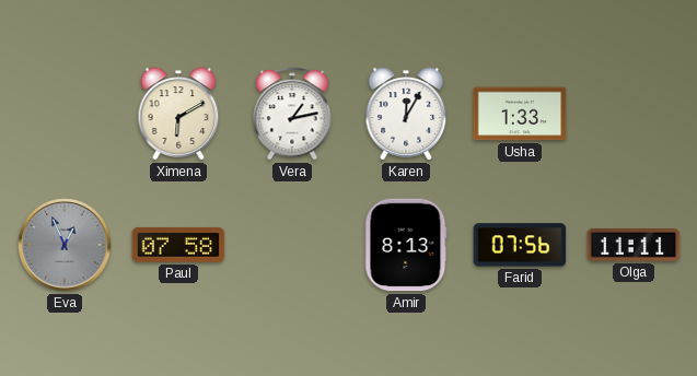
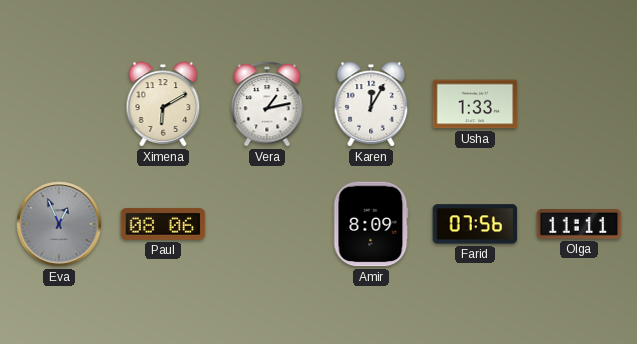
Paul: 07:58 -> 08:06
Amir: 8:13 -> 8:09
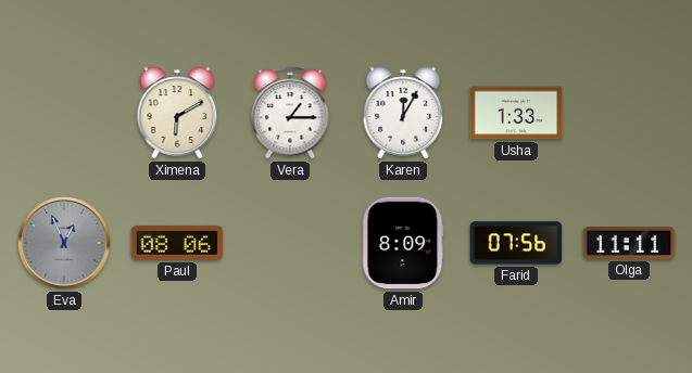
Vera: 1:13 -> 1:15
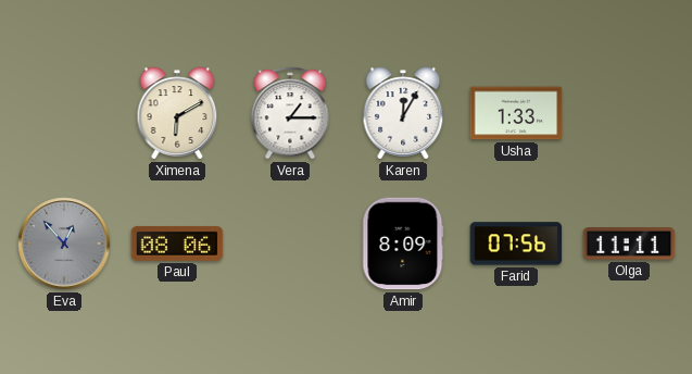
Eva: 12:56 -> 12:53
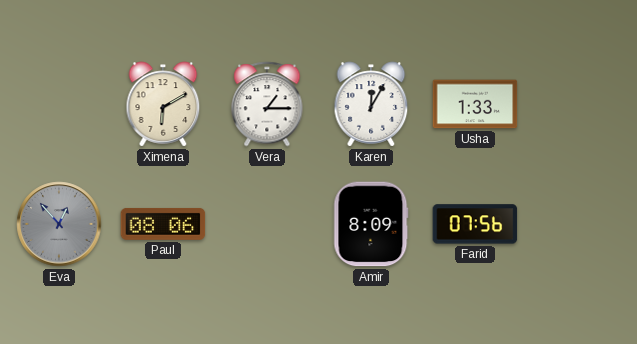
Olga: 11:11 -> none
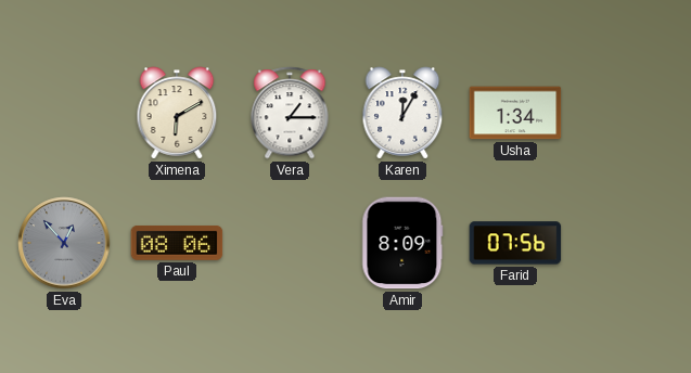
Usha: 1:33 -> 1:34
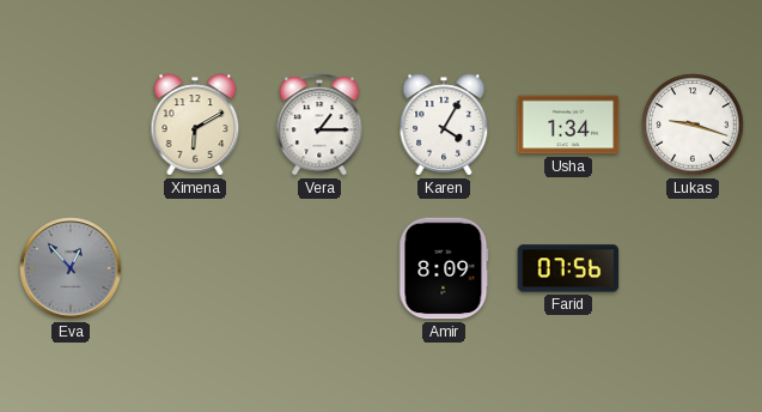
Karen: 12:05 -> 4:05
Lukas: none -> 9:18
Paul: 08:06 -> none
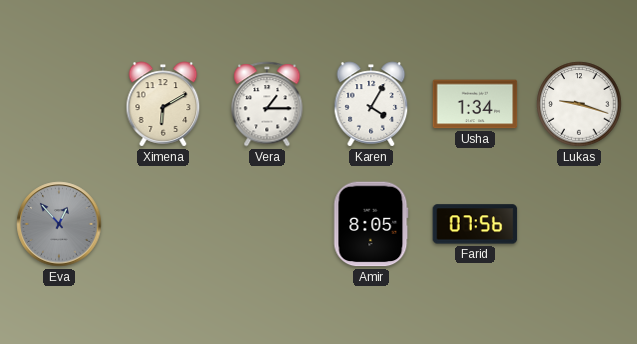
Amir: 8:09 -> 8:05
